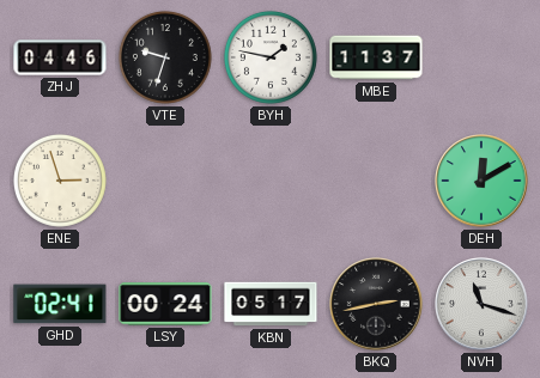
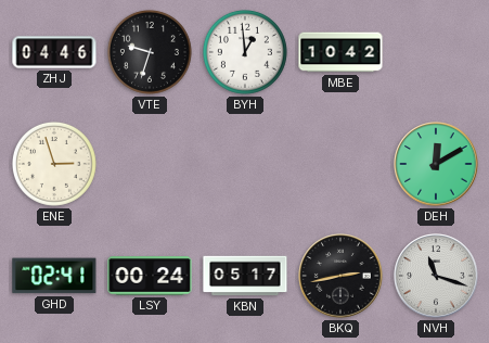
BYH: 1:47 -> 12:59
MBE: 11:37 -> 10:42
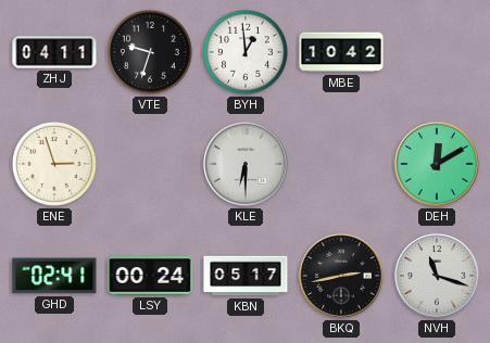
ZHJ: 04:46 -> 04:11
KLE: none -> 6:30
